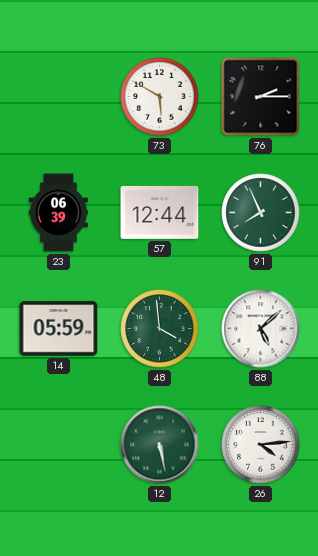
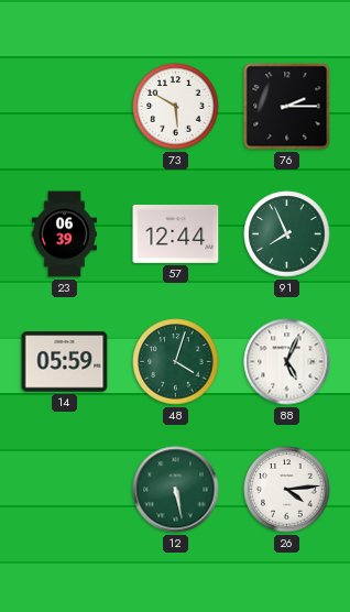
48: 3:59 -> 4:03
88: 5:08 -> 5:04
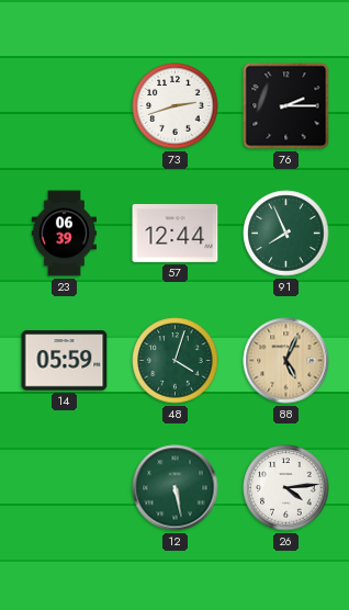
73: 5:50 -> 2:42
88 dial: white -> champagne
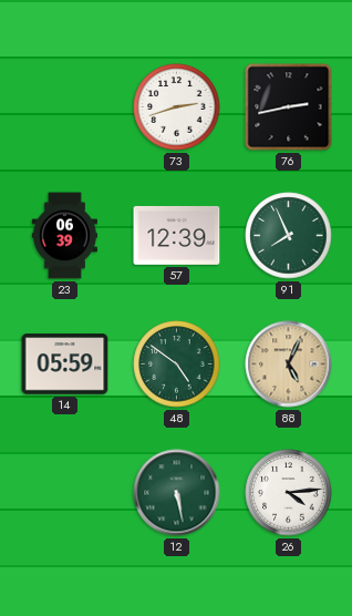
76: 2:15 -> 2:43
57: 12:44 -> 12:39
48: 4:03 -> 4:51
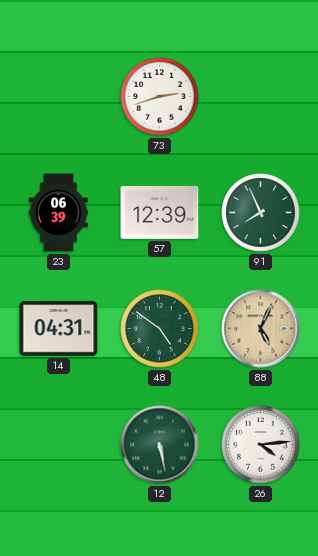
76: 2:43 -> none
14: 05:59 -> 04:31
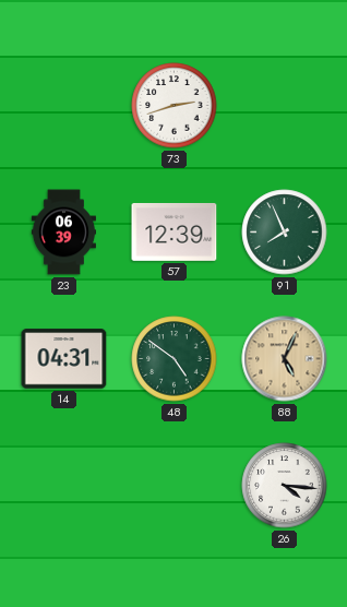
12: 5:28 -> none
26: 4:14 -> 4:16
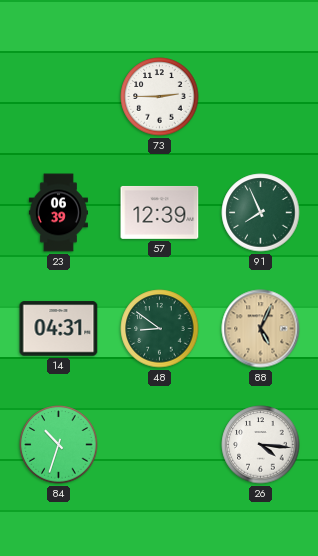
73: 2:42 -> 2:45
48: 4:51 -> 8:51
84: none -> 10:33
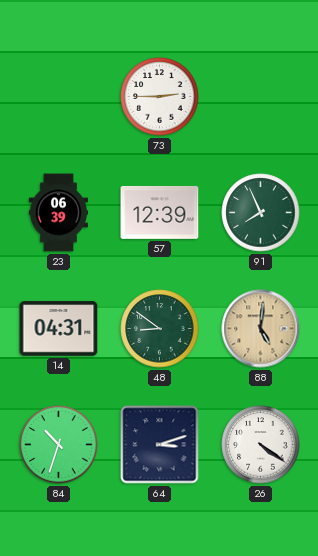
88: 5:04 -> 5:01
64: none -> 3:12
26: 4:16 -> 4:21
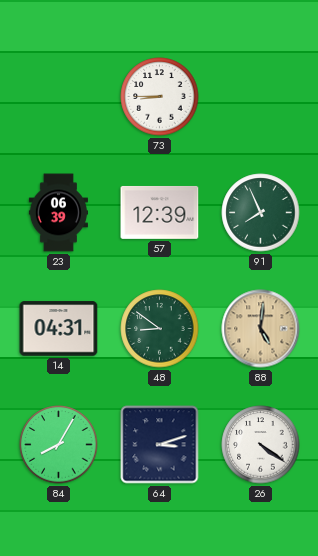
73: 2:45 -> 8:45
84: 10:33 -> 8:05
